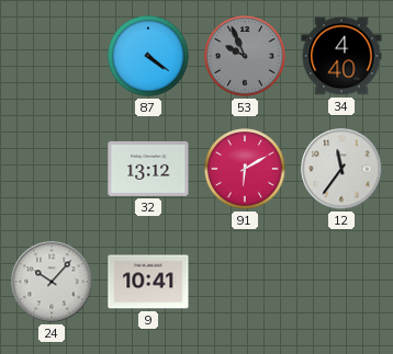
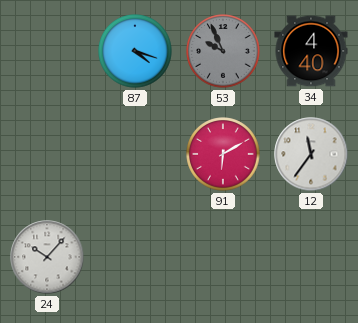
87: 4:21 -> 4:18
32: 13:12 -> none
9: 10:41 -> none
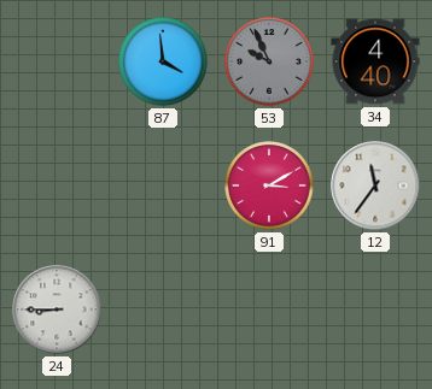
87: 4:18 -> 3:59
91: 6:10 -> 3:10
24: 10:07 -> 8:45
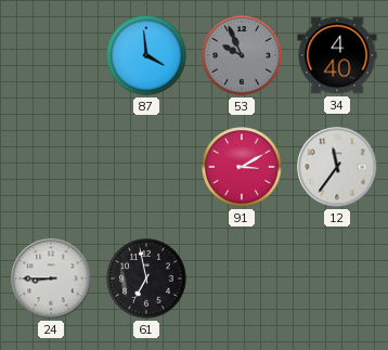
61: none -> 6:58
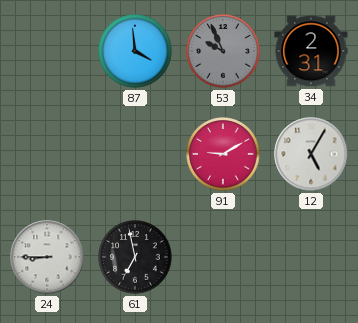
34: 4:40 -> 2:31
91: 3:10 -> 9:10
12: 11:36 -> 5:05
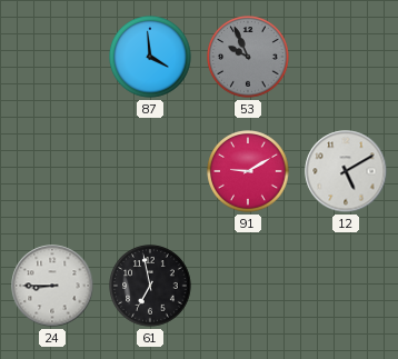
34: 2:31 -> none
12: 5:05 -> 5:10
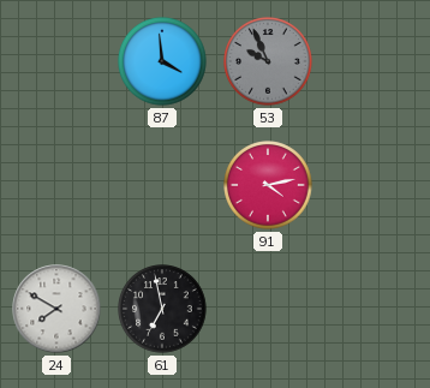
91: 9:10 -> 4:13
12: 5:10 -> none
24: 8:45 -> 7:50
